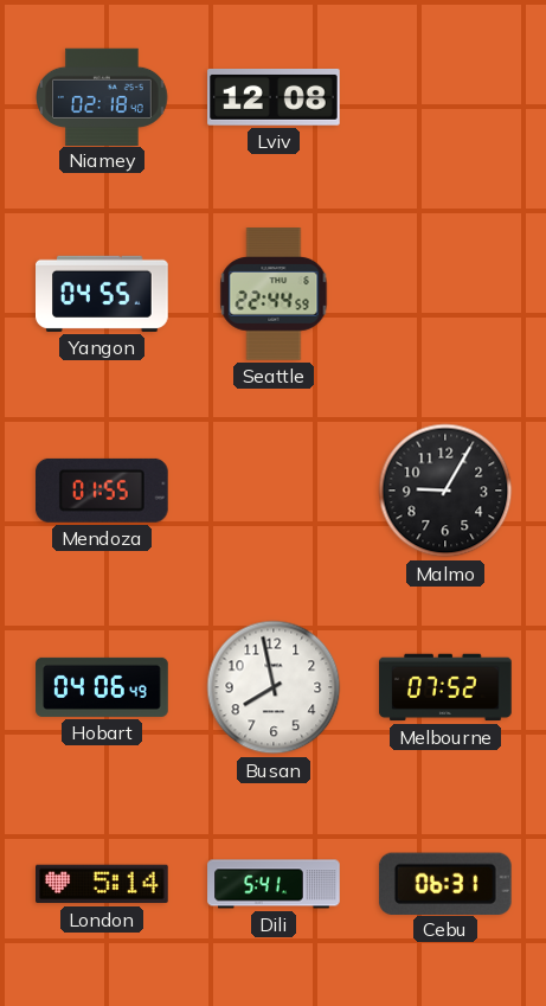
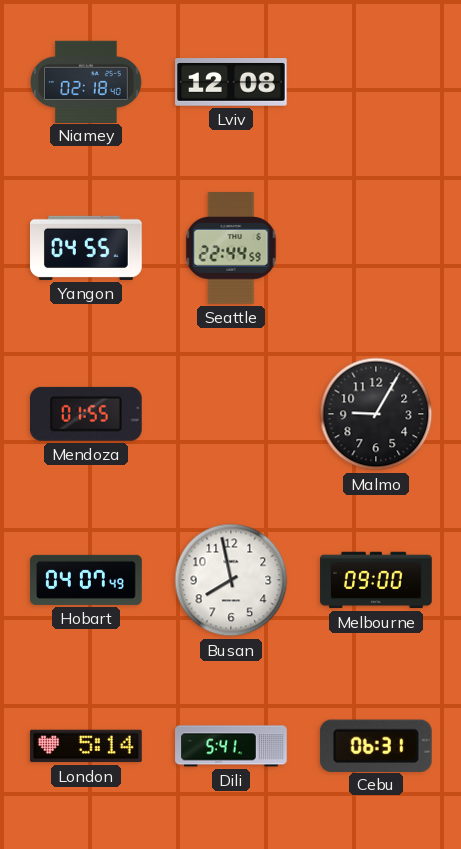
Hobart: 04:06 -> 04:07
Melbourne: 07:52 -> 09:00
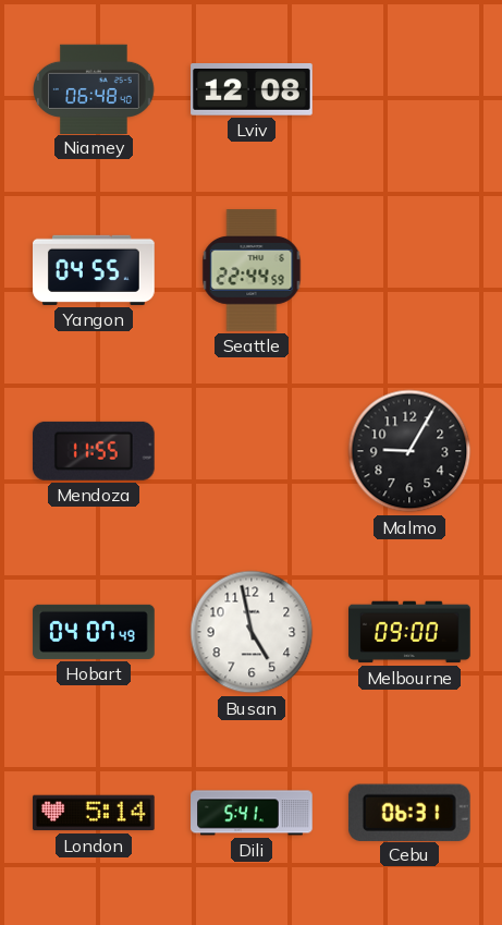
Niamey: 02:18 -> 06:48
Mendoza: 01:55 -> 11:55
Busan: 7:58 -> 4:58
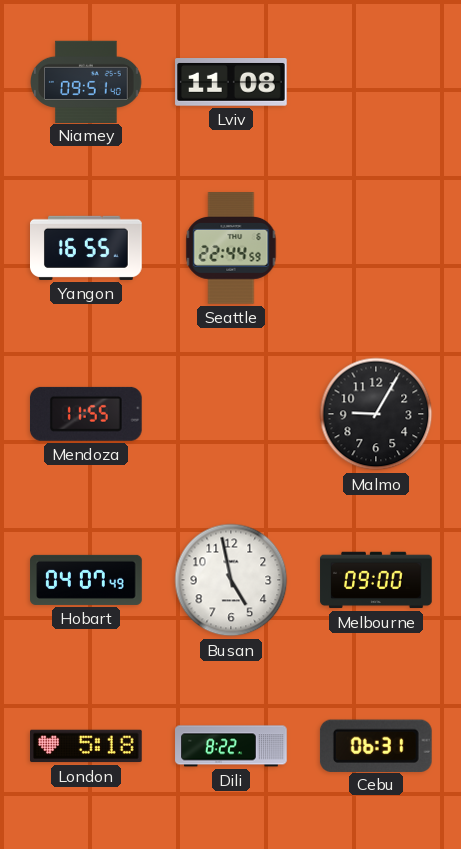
Niamey: 06:48 -> 09:51
Lviv: 12:08 -> 11:08
Yangon: 04:55 -> 16:55
London: 5:14 -> 5:18
Dili: 5:41 -> 8:22
